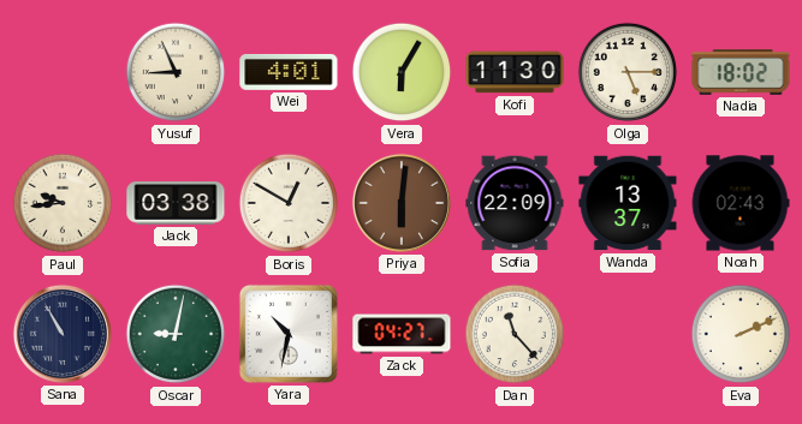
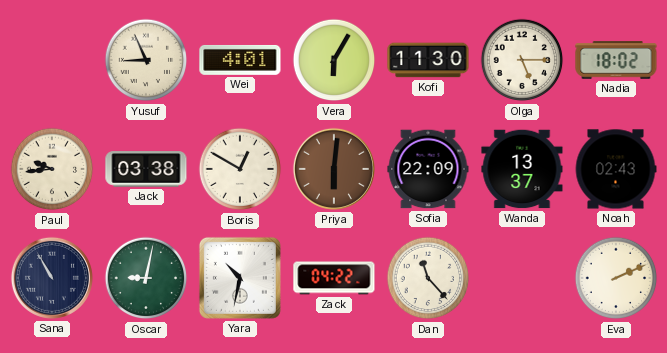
Zack: 04:27 -> 04:22
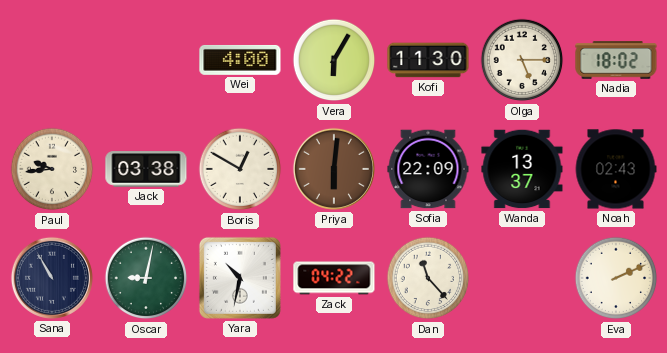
Yusuf: 8:56 -> none
Wei: 4:01 -> 4:00
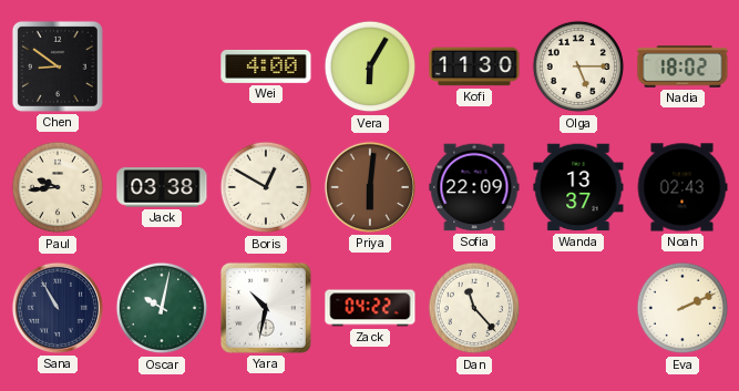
Chen: none -> 8:51
Oscar: 9:02 -> 10:02
